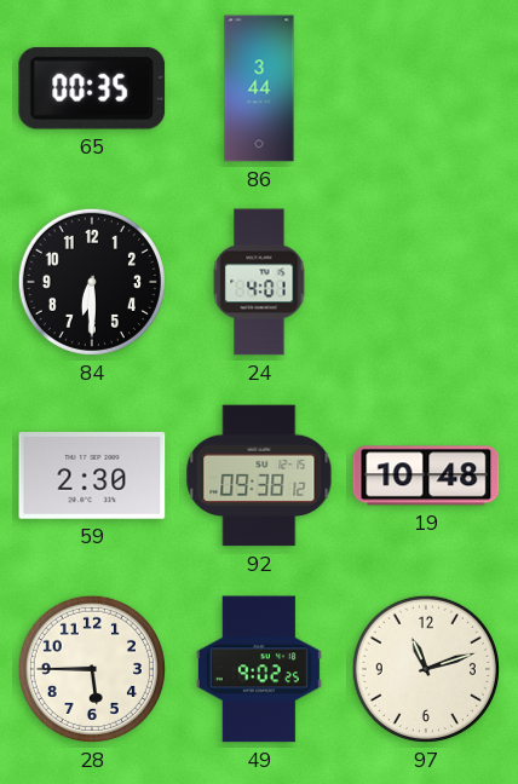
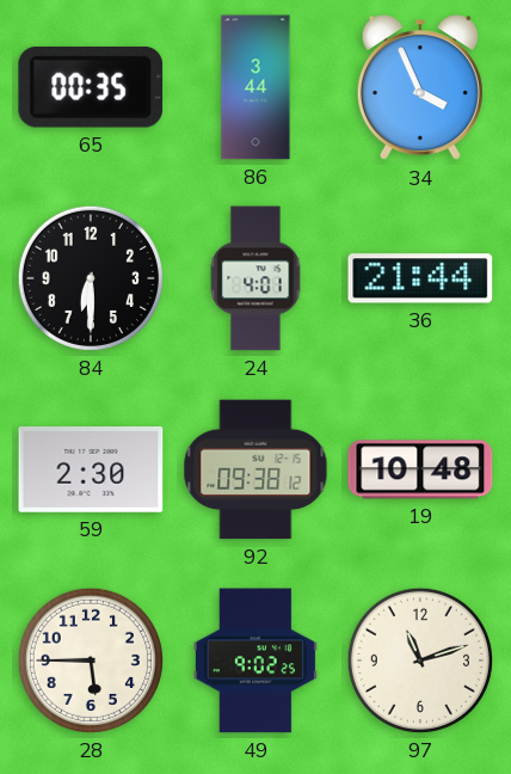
34: none -> 3:56
36: none -> 21:44
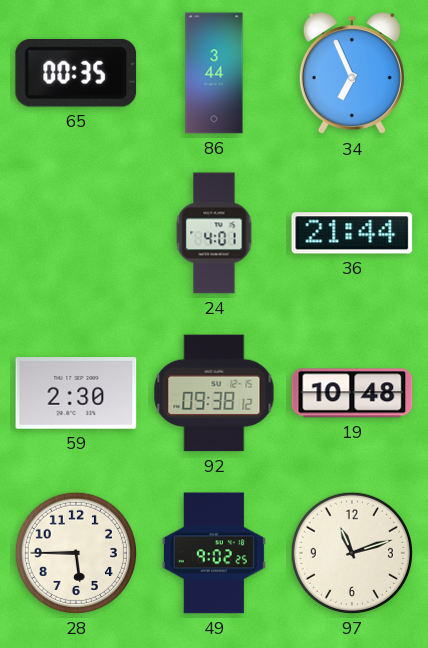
34: 3:56 -> 6:56
84: 6:30 -> none
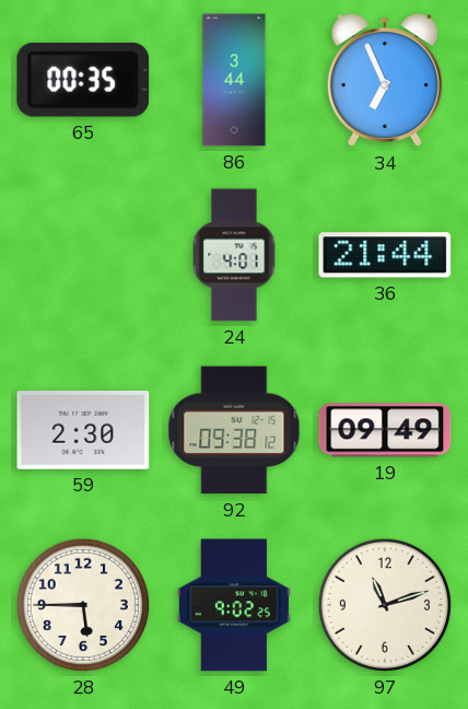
19: 10:48 -> 09:49
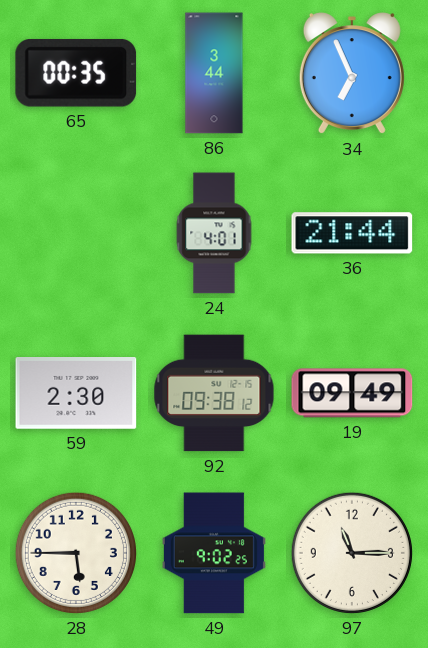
97: 11:12 -> 11:15
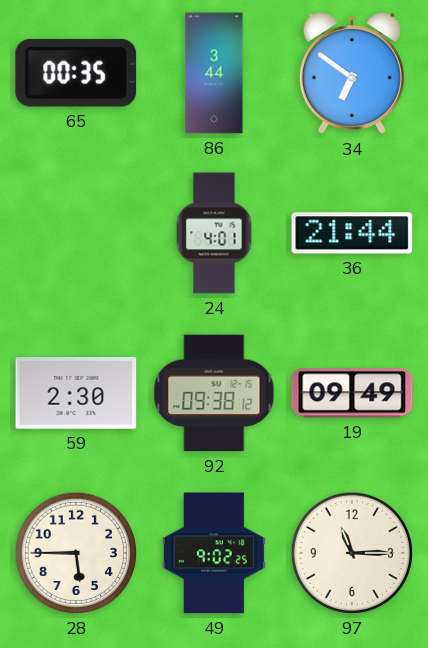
34: 6:56 -> 6:51
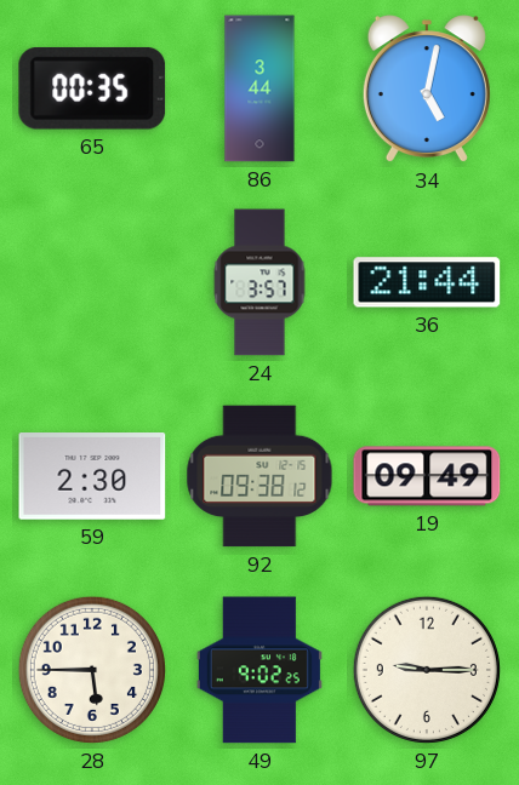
34: 6:51 -> 5:02
24: 4:01 -> 3:57
97: 11:15 -> 9:15
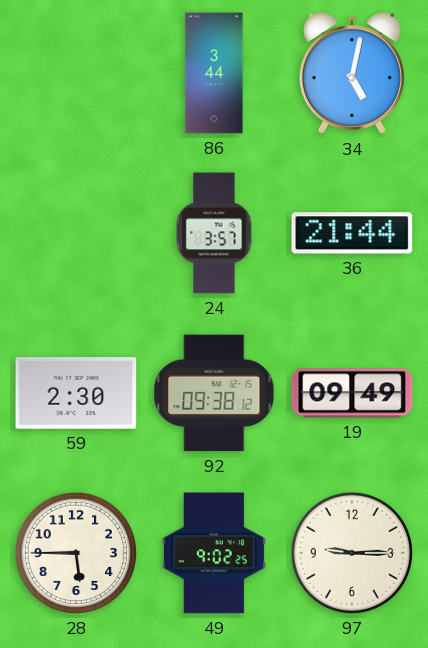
65: 00:35 -> none
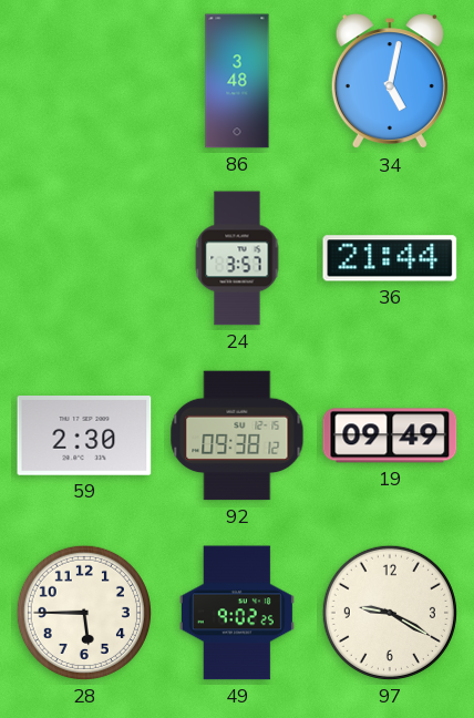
86: 3:44 -> 3:48
97: 9:15 -> 9:20
